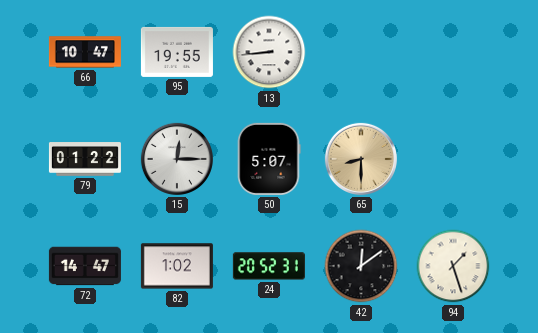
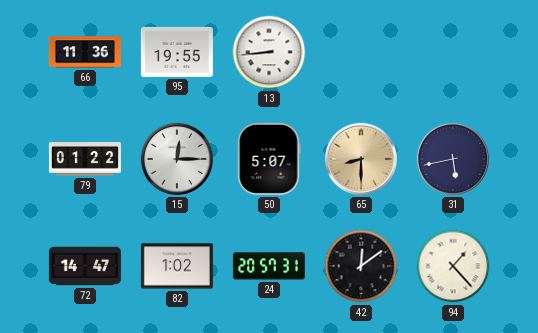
66: 10:47 -> 11:36
31: none -> 5:43
24: 20:52 -> 20:57
94: 1:27 -> 1:23
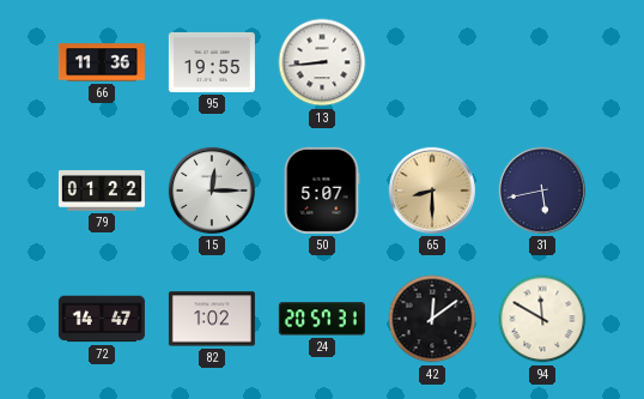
94: 1:23 -> 11:50
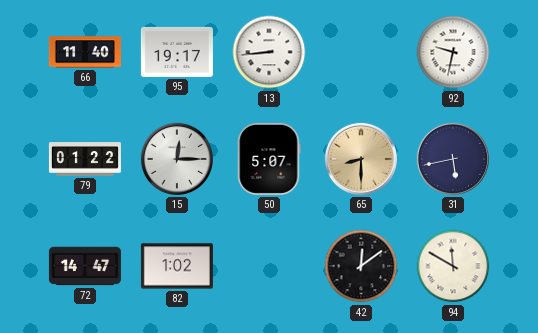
66: 11:36 -> 11:40
95: 19:55 -> 19:17
92: none -> 9:32
24: 20:57 -> none
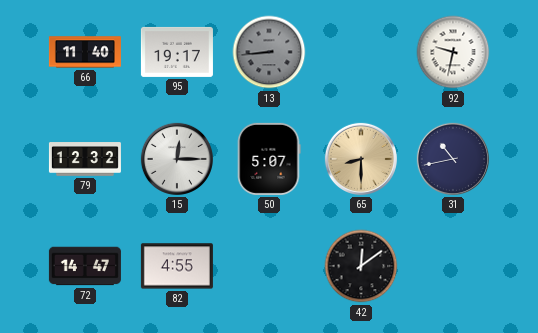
13 dial: white -> grey
79: 01:22 -> 12:32
31: 5:43 -> 10:43
82: 1:02 -> 4:55
94: 11:50 -> none
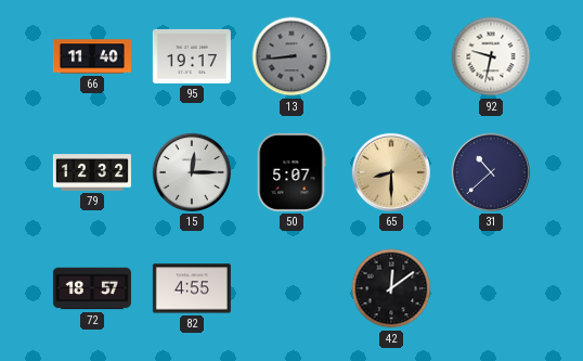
31: 10:43 -> 10:38
72: 14:47 -> 18:57
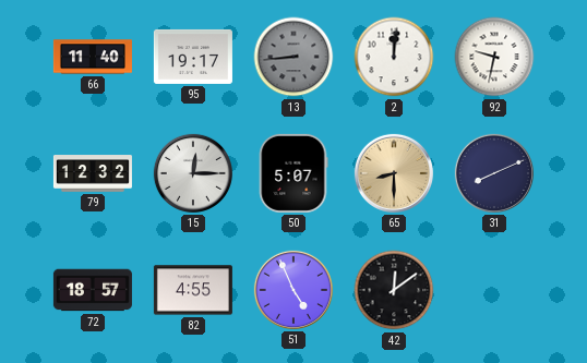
2: none -> 12:01
31: 10:38 -> 8:11
51: none -> 4:56
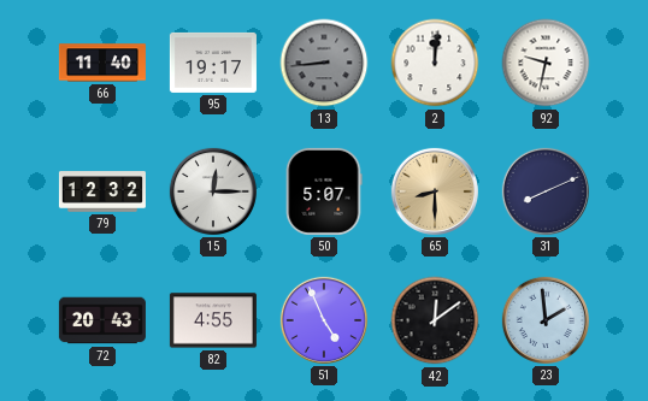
72: 18:57 -> 20:43
23: none -> 1:59
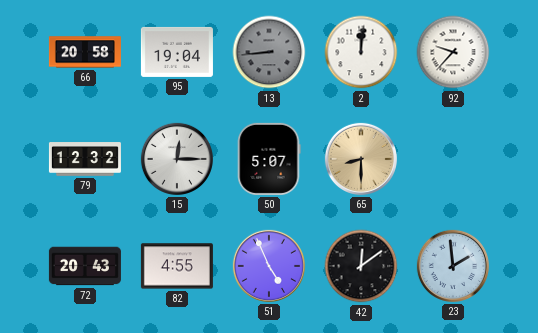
66: 11:40 -> 20:58
95: 19:17 -> 19:04
92: 9:32 -> 9:37
31: 8:11 -> none
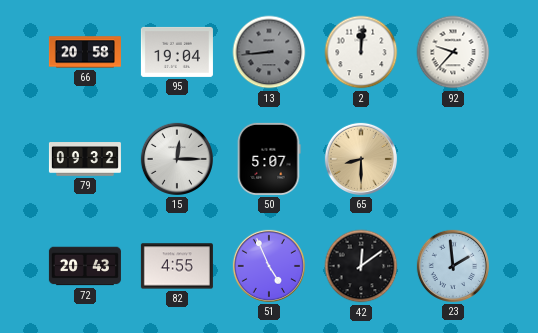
79: 12:32 -> 09:32
